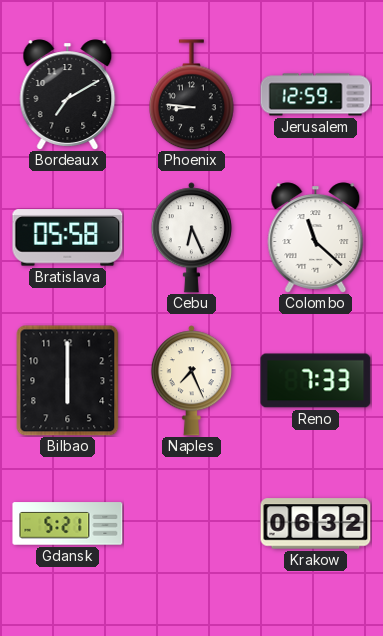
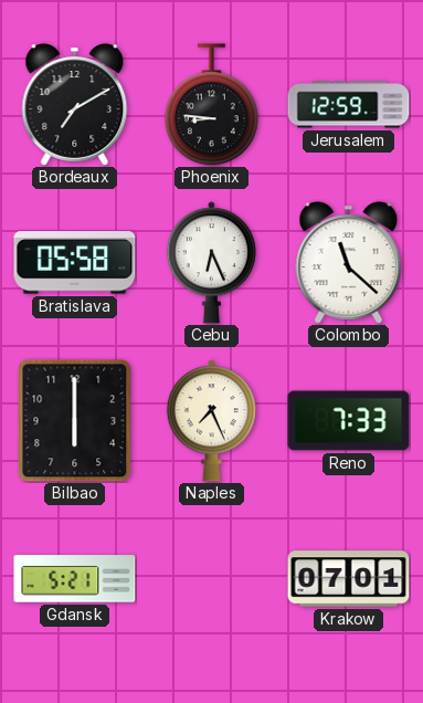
Krakow: 06:32 -> 07:01
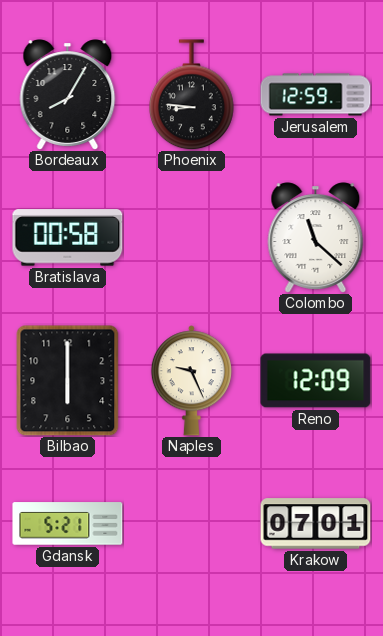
Bordeaux: 7:10 -> 8:05
Bratislava: 05:58 -> 00:58
Cebu: 6:26 -> none
Naples: 7:26 -> 9:26
Reno: 7:33 -> 12:09
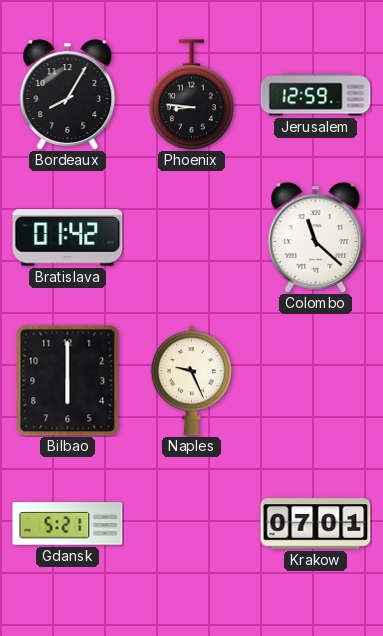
Bratislava: 00:58 -> 01:42
Reno: 12:09 -> none
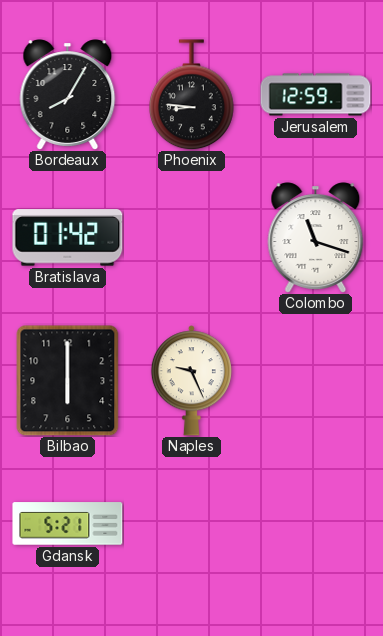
Colombo: 11:22 -> 11:18
Krakow: 07:01 -> none
